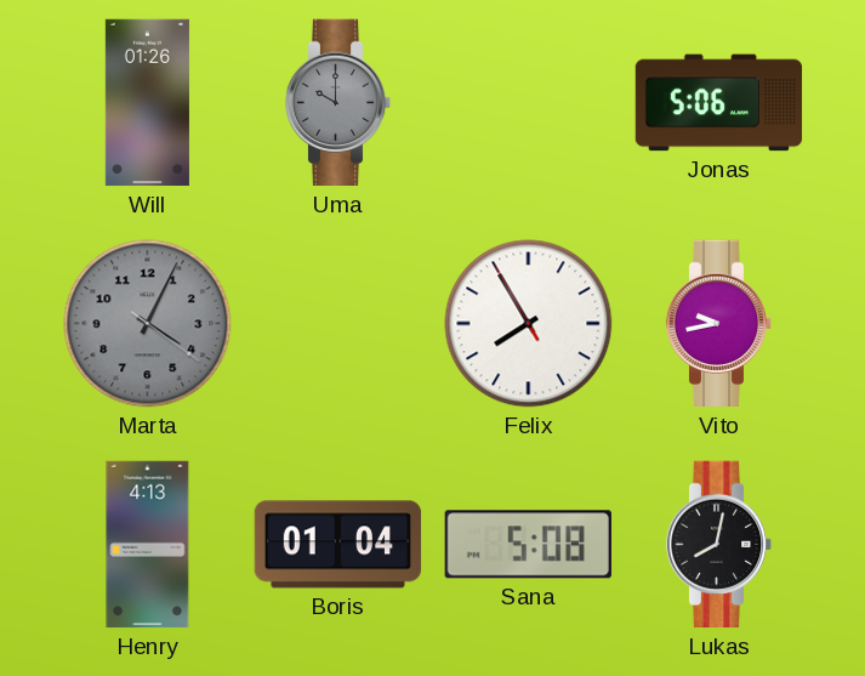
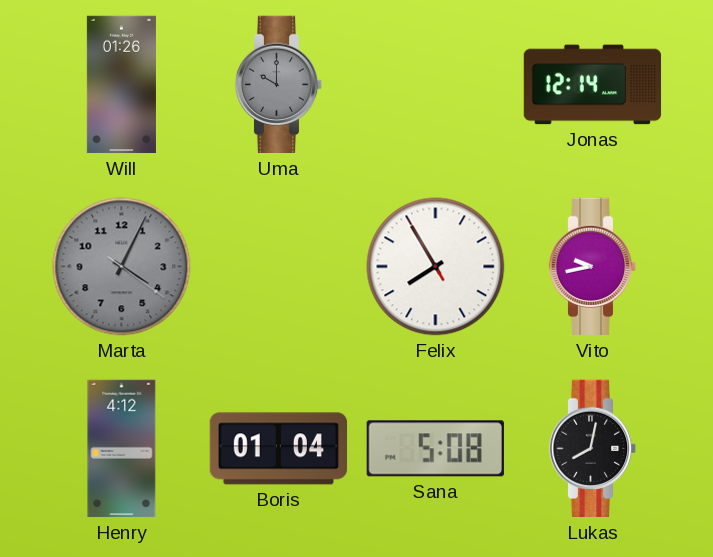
Jonas: 5:06 -> 12:14
Henry: 4:13 -> 4:12
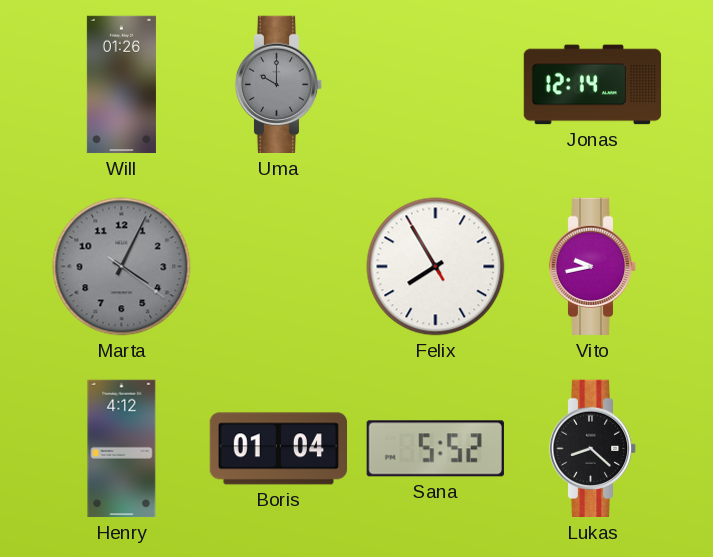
Sana: 5:08 -> 5:52
Lukas: 8:02 -> 8:22
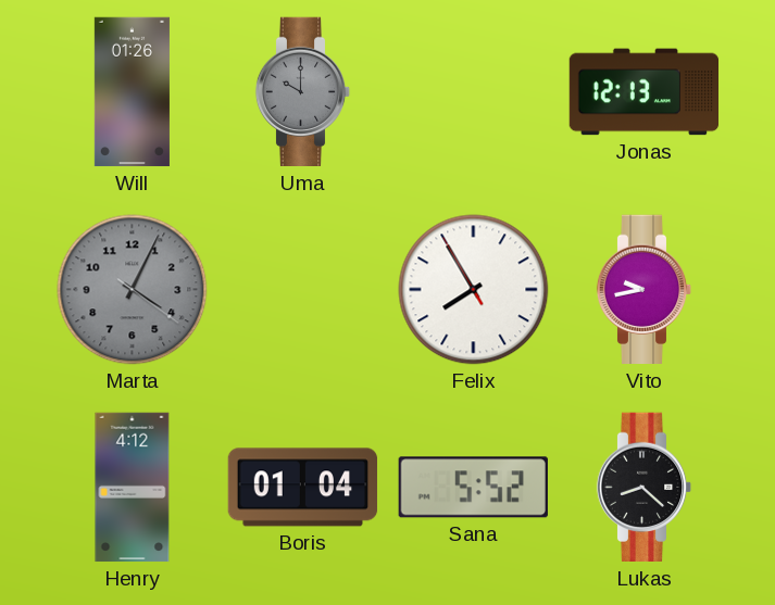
Jonas: 12:14 -> 12:13
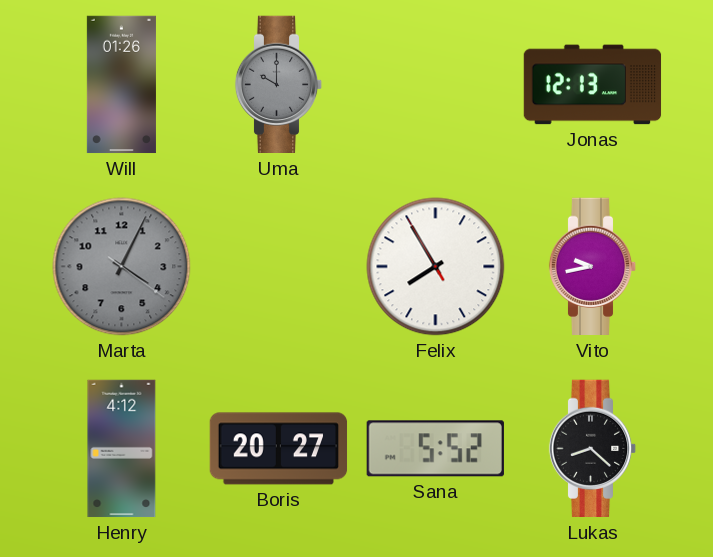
Boris: 01:04 -> 20:27
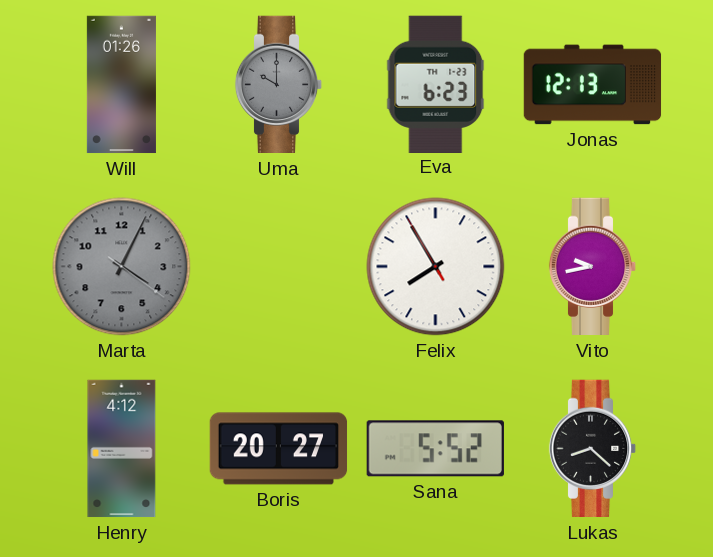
Eva: none -> 6:23
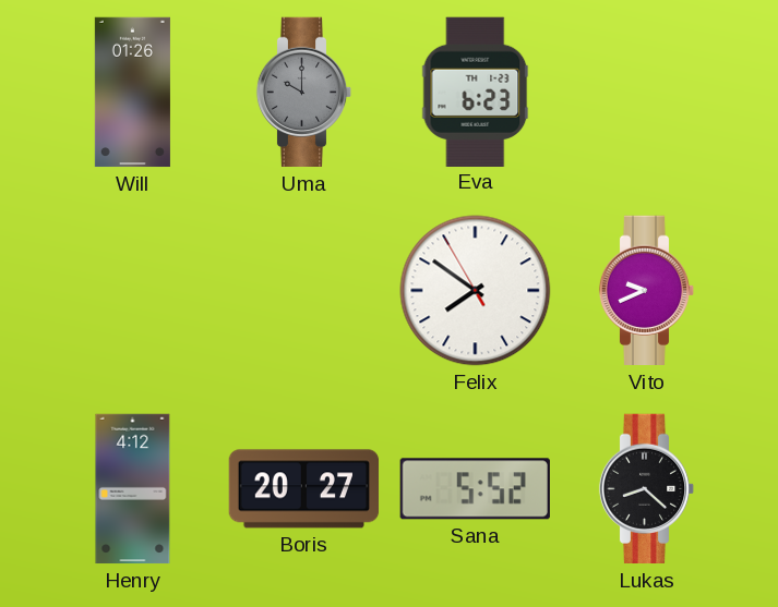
Jonas: 12:13 -> none
Marta: 4:04 -> none
Felix: 7:54 -> 7:50
Vito: 9:43 -> 9:41
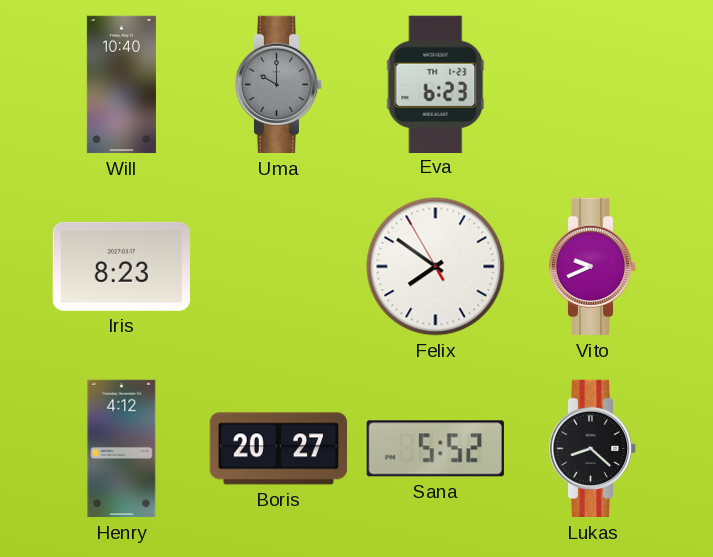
Will: 01:26 -> 10:40
Iris: none -> 8:23
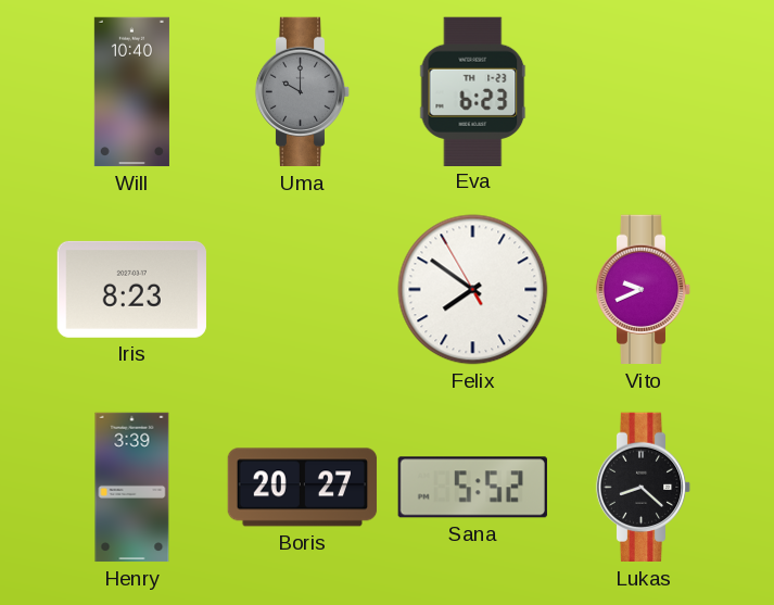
Henry: 4:12 -> 3:39
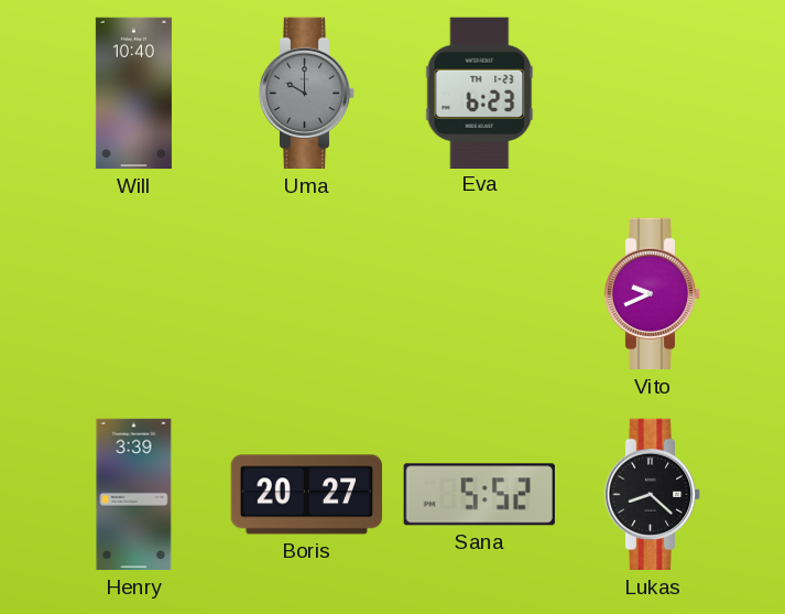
Iris: 8:23 -> none
Felix: 7:50 -> none
